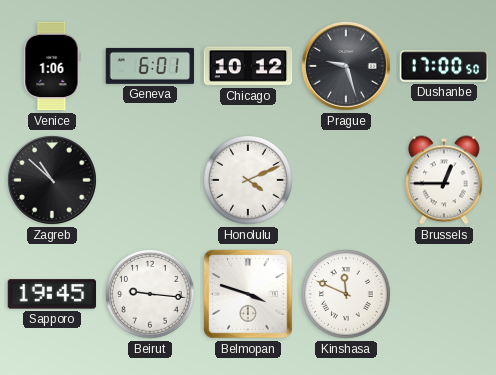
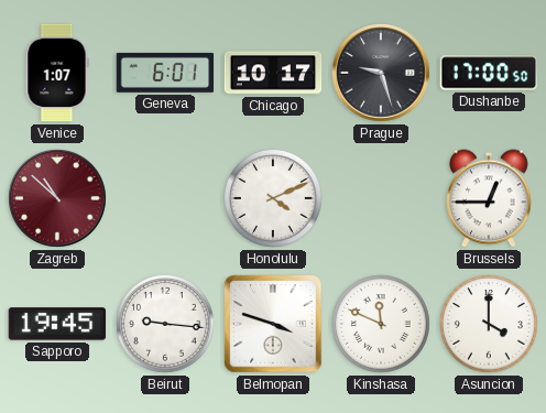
Venice: 1:06 -> 1:07
Chicago: 10:12 -> 10:17
Zagreb dial: black -> burgundy
Asuncion: none -> 4:00
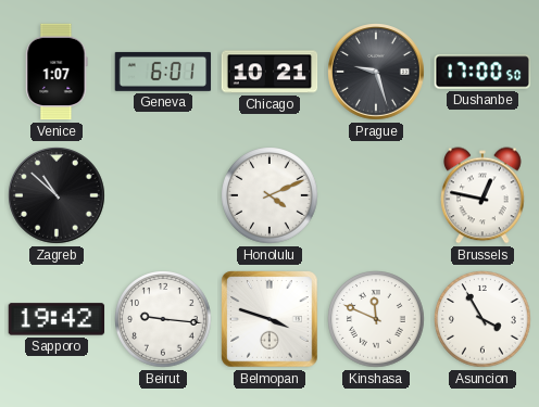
Chicago: 10:17 -> 10:21
Zagreb dial: burgundy -> black
Brussels: 12:45 -> 12:47
Sapporo: 19:45 -> 19:42
Asuncion: 4:00 -> 3:55
